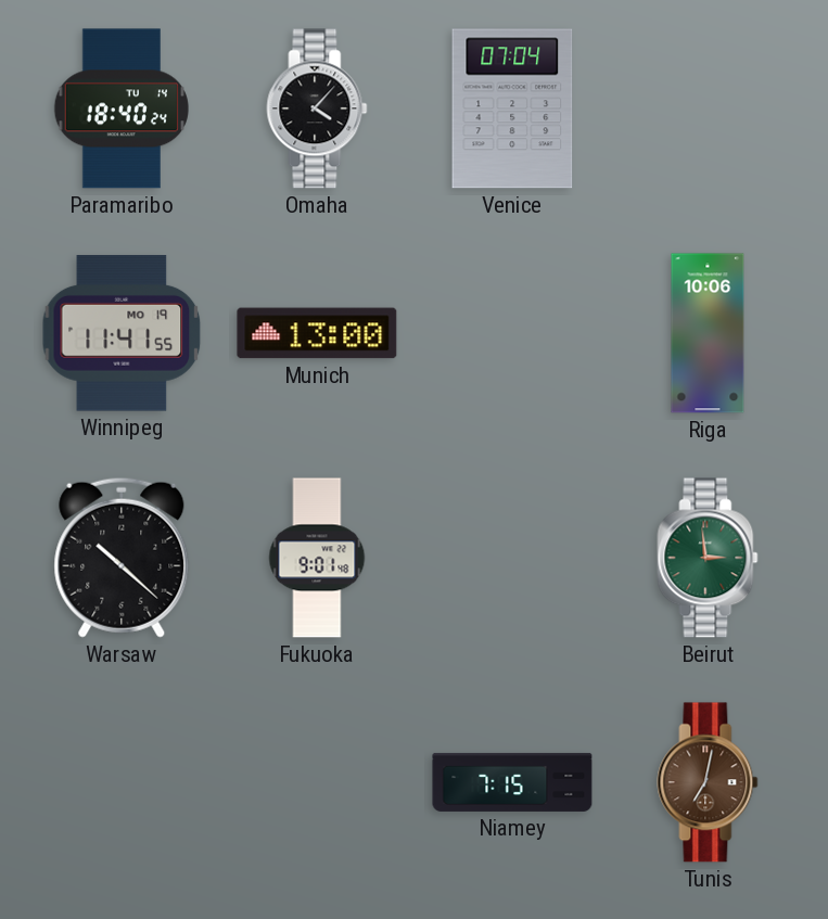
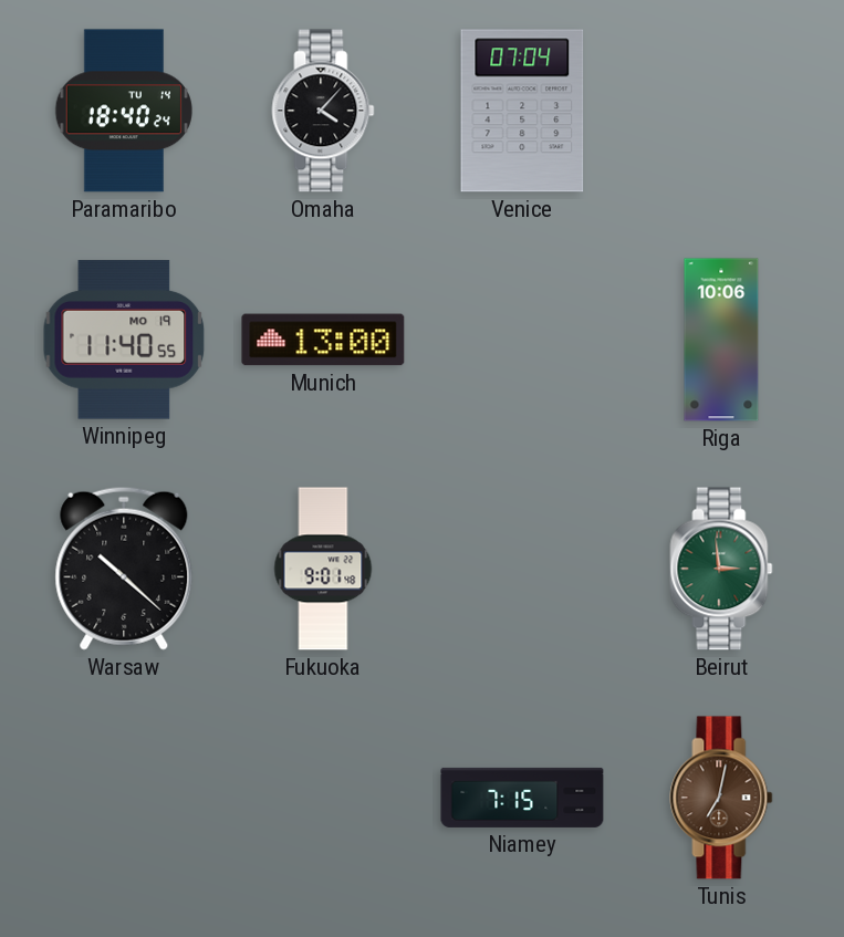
Winnipeg: 11:41 -> 11:40
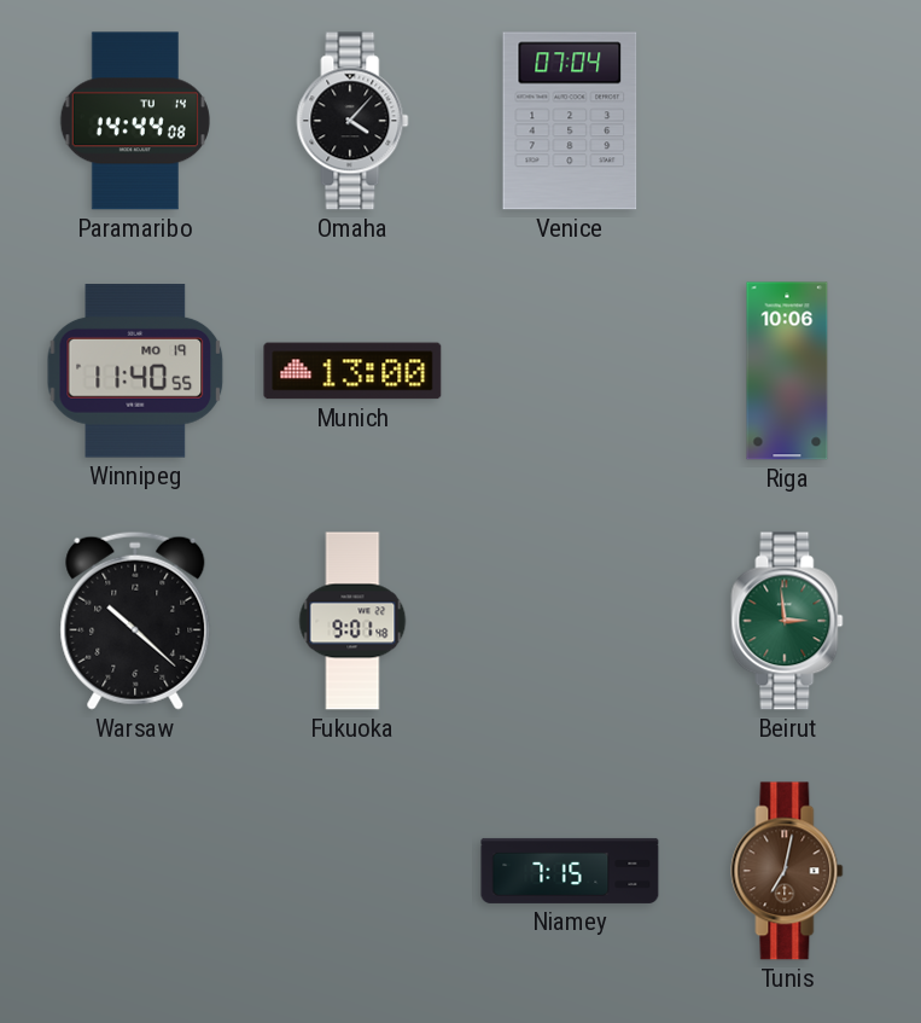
Paramaribo: 18:40 -> 14:44
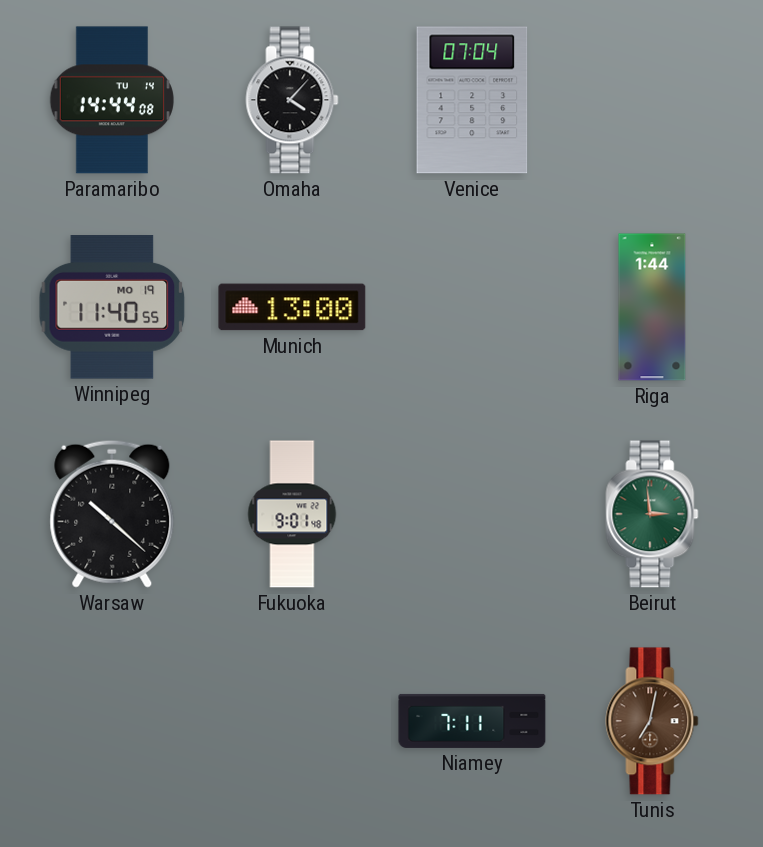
Riga: 10:06 -> 1:44
Niamey: 7:15 -> 7:11
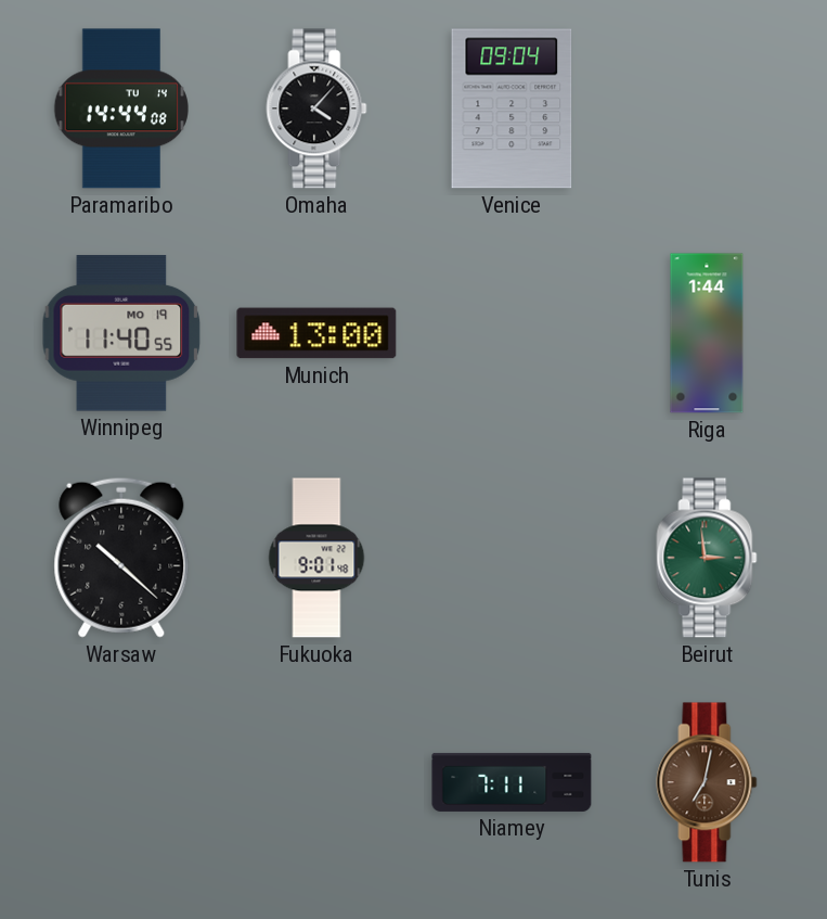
Venice: 07:04 -> 09:04
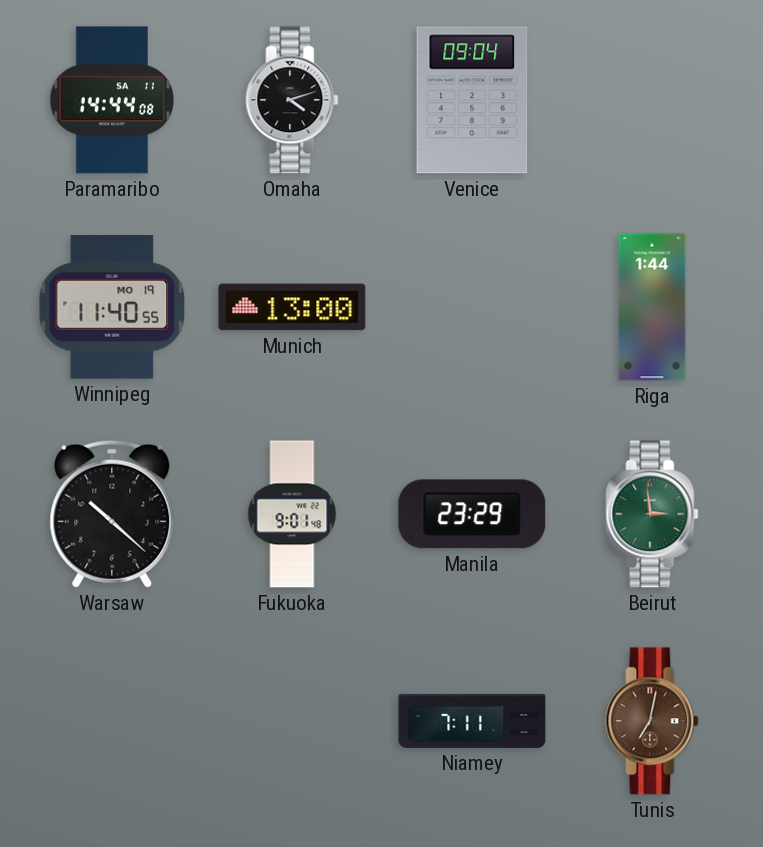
Paramaribo date: TU 14 -> SA 11
Omaha: 4:07 -> 4:12
Manila: none -> 23:29
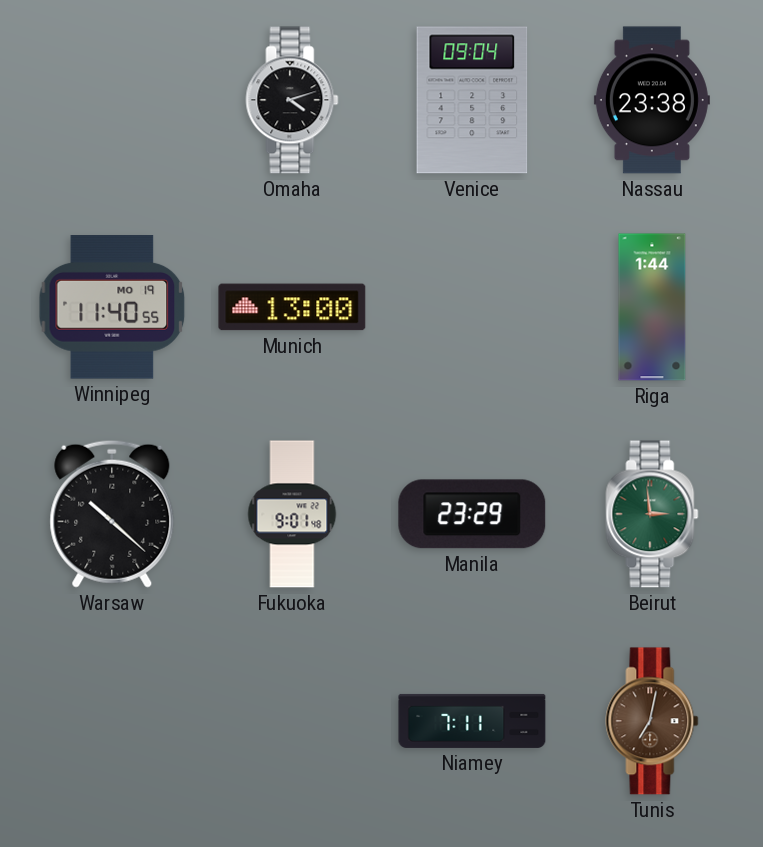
Paramaribo: 14:44 -> none
Nassau: none -> 23:38
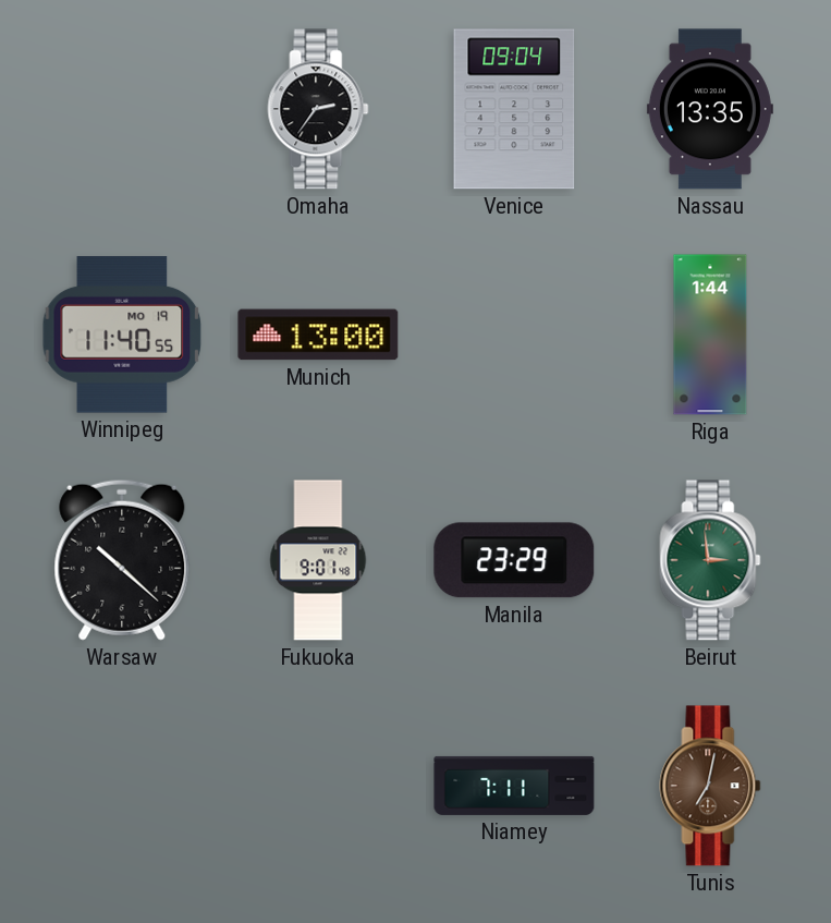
Omaha: 4:12 -> 2:36
Nassau: 23:38 -> 13:35
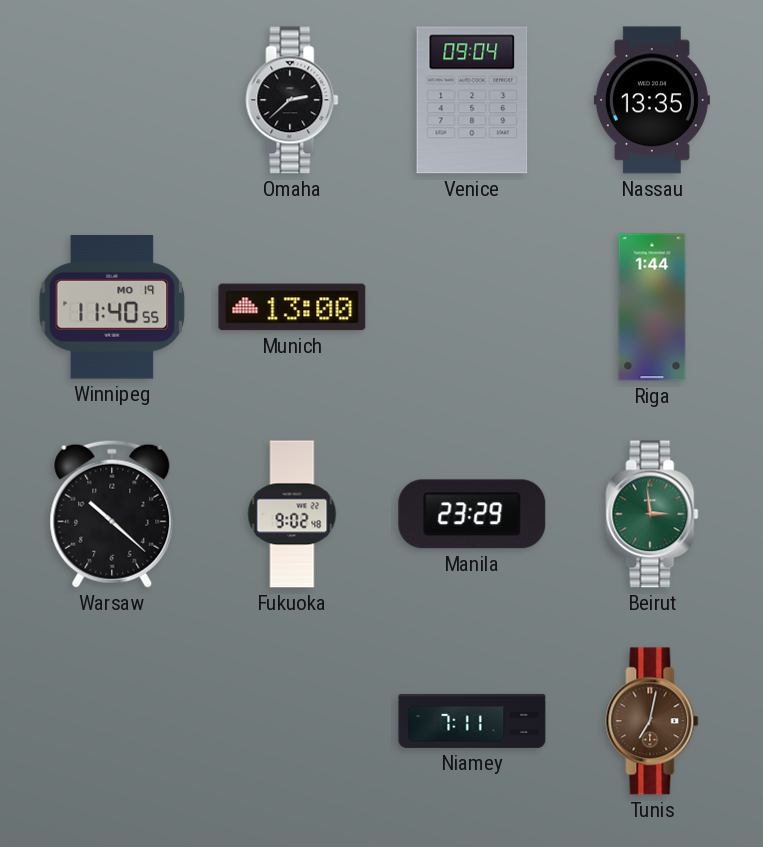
Omaha: 2:36 -> 2:38
Fukuoka: 9:01 -> 9:02
